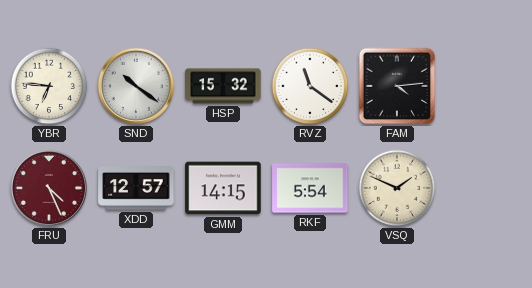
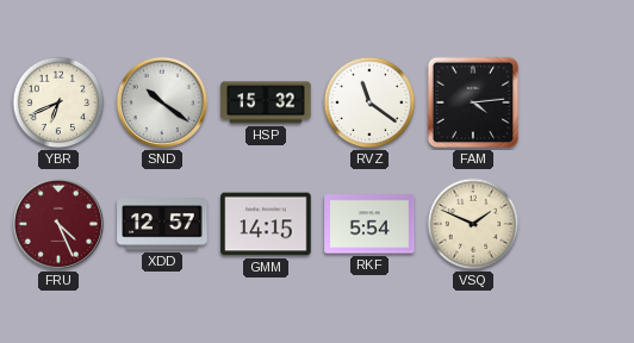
YBR: 6:46 -> 6:41
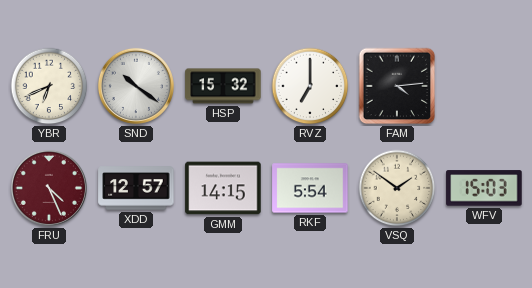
RVZ: 11:21 -> 7:00
VSQ: 1:49 -> 1:51
WFV: none -> 15:03
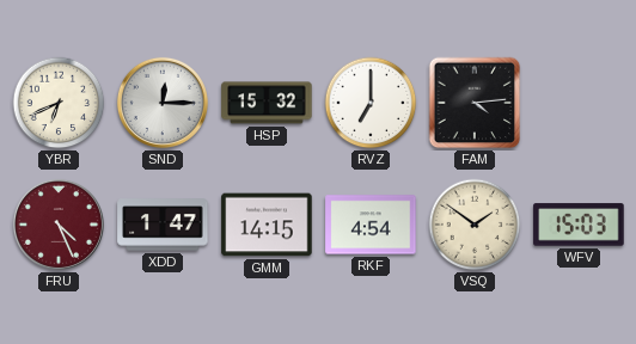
SND: 10:21 -> 12:15
XDD: 12:57 -> 1:47
RKF: 5:54 -> 4:54
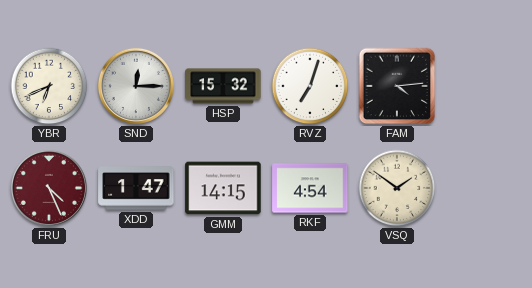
RVZ: 7:00 -> 7:03
WFV: 15:03 -> none
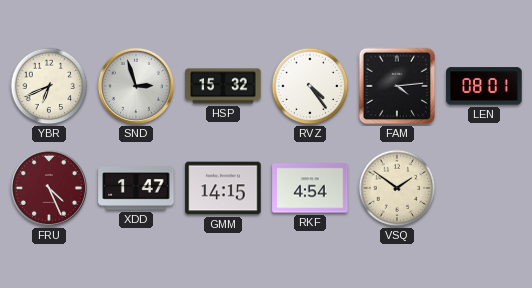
SND: 12:15 -> 2:57
RVZ: 7:03 -> 4:24
LEN: none -> 08:01
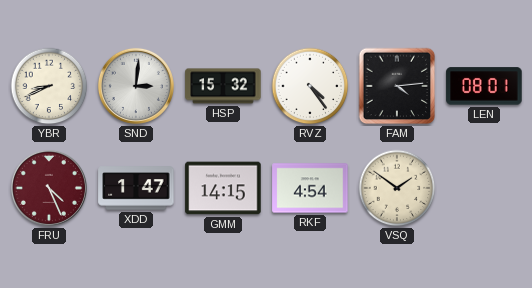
YBR: 6:41 -> 8:41
SND: 2:57 -> 3:01
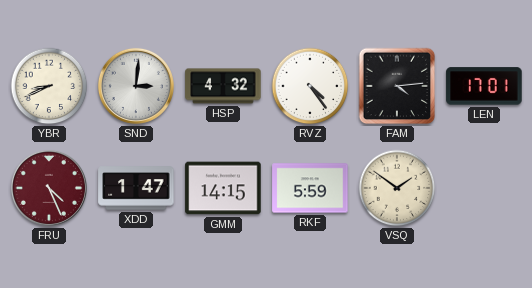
HSP: 15:32 -> 4:32
LEN: 08:01 -> 17:01
RKF: 4:54 -> 5:59
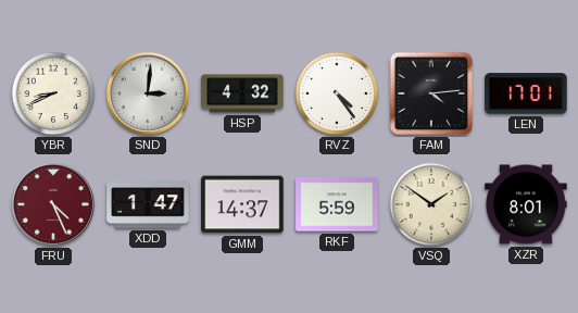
GMM: 14:15 -> 14:37
XZR: none -> 8:01
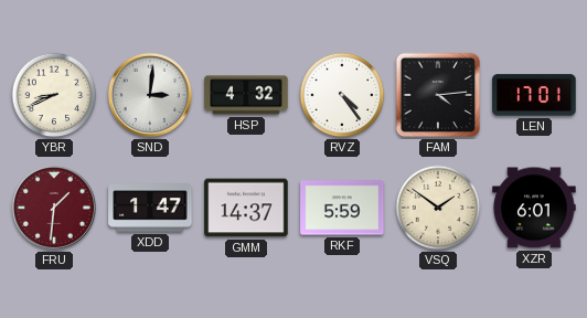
FRU: 4:26 -> 1:31
XZR: 8:01 -> 6:01
